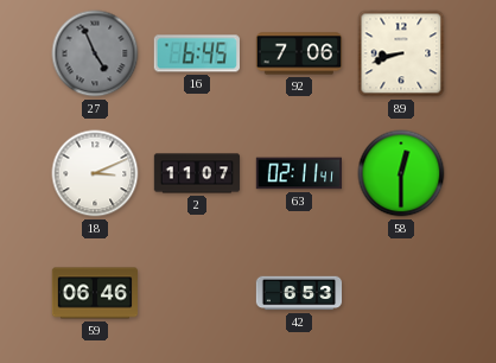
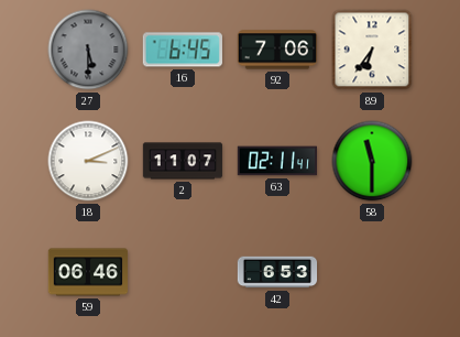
27: 4:56 -> 5:30
89: 8:42 -> 6:36
58: 12:30 -> 11:30
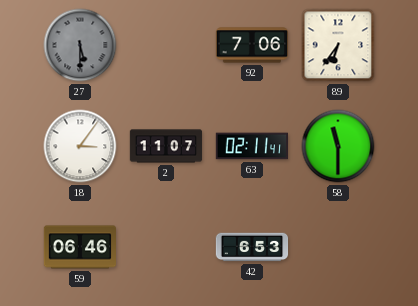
16: 6:45 -> none
18: 3:11 -> 3:06
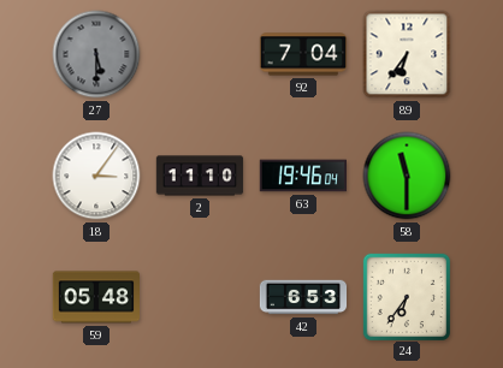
92: 7:06 -> 7:04
2: 11:07 -> 11:10
63: 02:11 -> 19:46
59: 06:46 -> 05:48
24: none -> 6:36
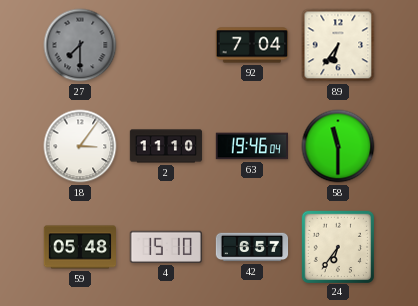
27: 5:30 -> 7:30
4: none -> 15:10
42: 6:53 -> 6:57
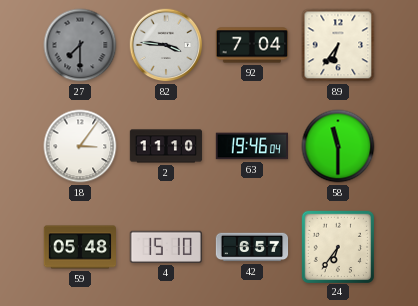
82: none -> 3:46
